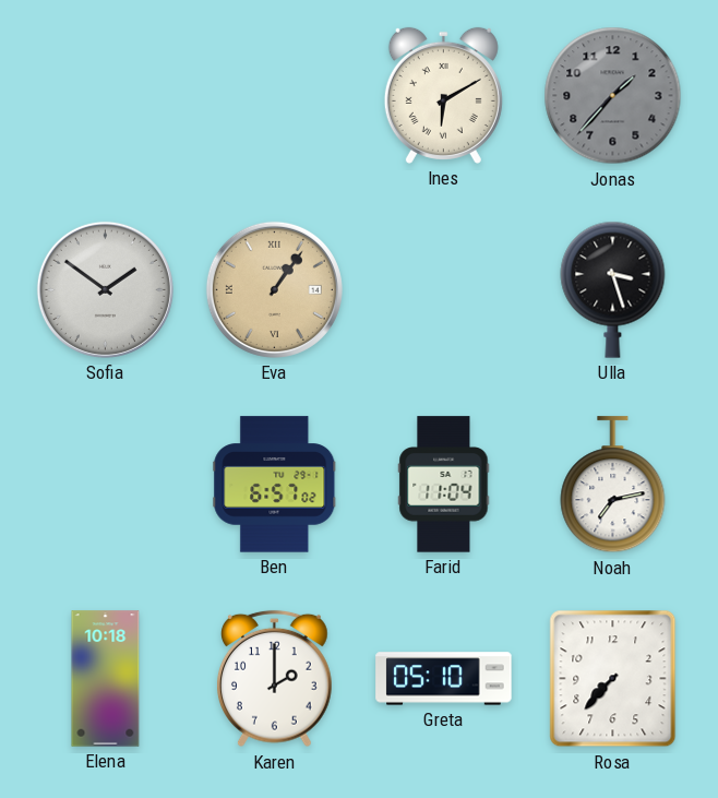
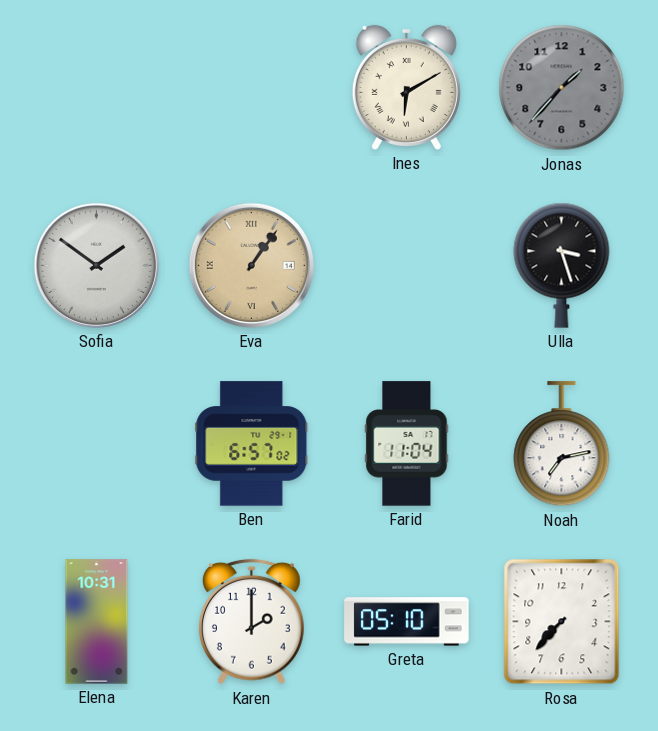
Elena: 10:18 -> 10:31
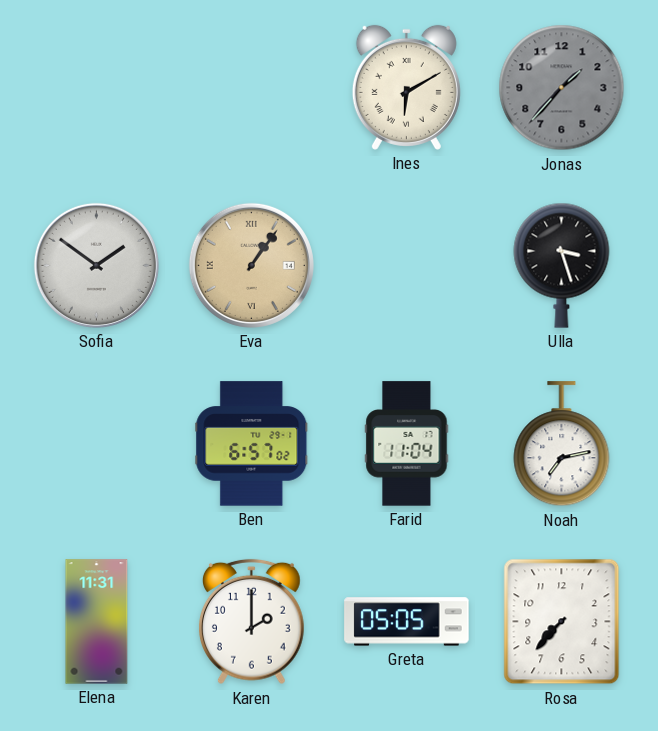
Elena: 10:31 -> 11:31
Greta: 05:10 -> 05:05
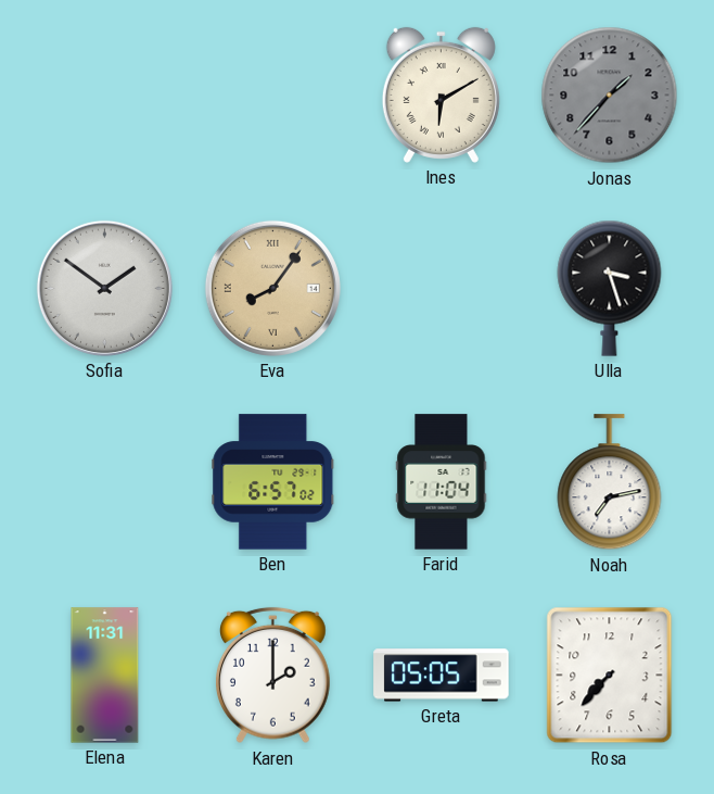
Eva: 1:06 -> 8:06
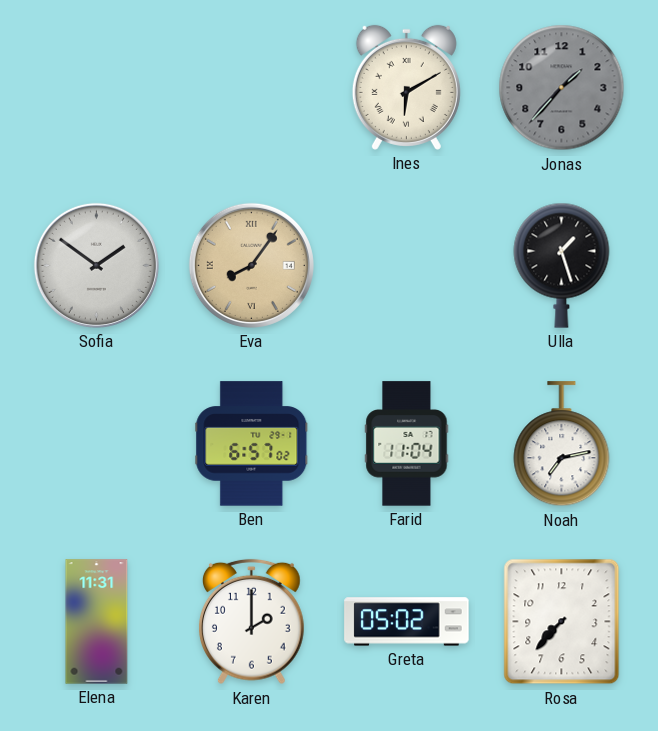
Ulla: 3:27 -> 1:27
Greta: 05:05 -> 05:02
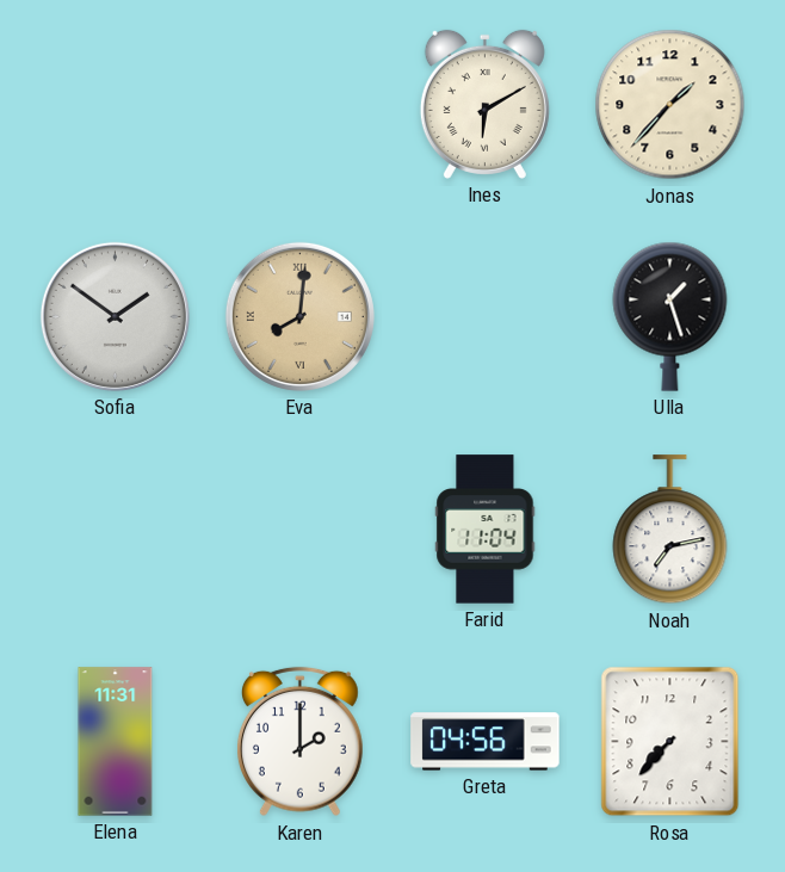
Jonas dial: grey -> cream
Eva: 8:06 -> 8:01
Ben: 6:57 -> none
Greta: 05:02 -> 04:56
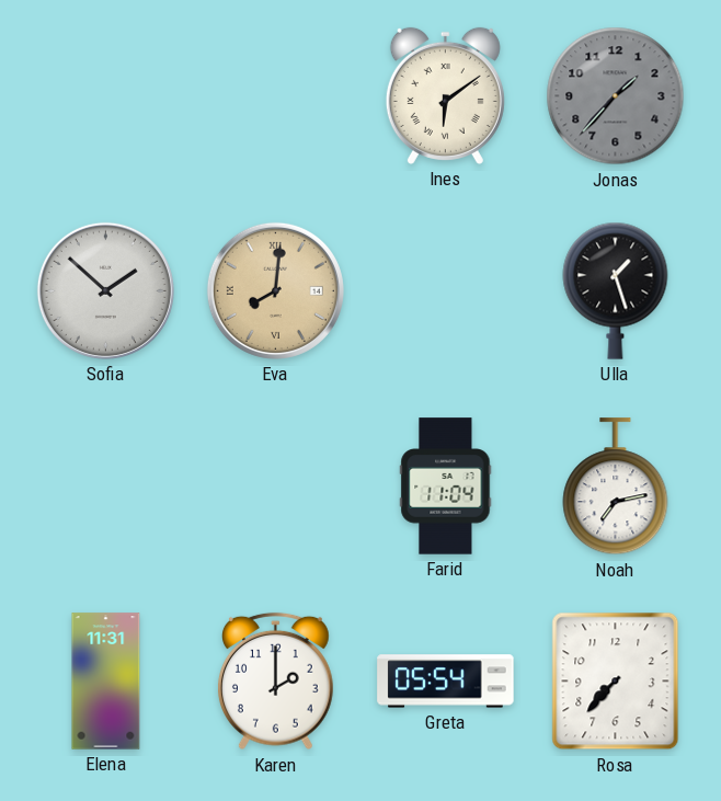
Ines: 6:10 -> 6:09
Jonas dial: cream -> grey
Sofia: 1:51 -> 1:52
Greta: 04:56 -> 05:54
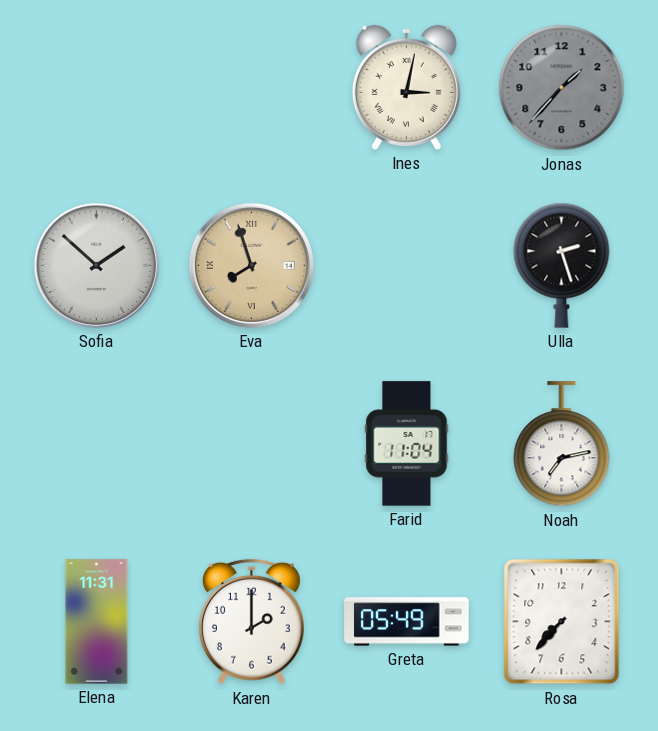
Ines: 6:09 -> 3:02
Eva: 8:01 -> 7:57
Ulla: 1:27 -> 2:27
Greta: 05:54 -> 05:49
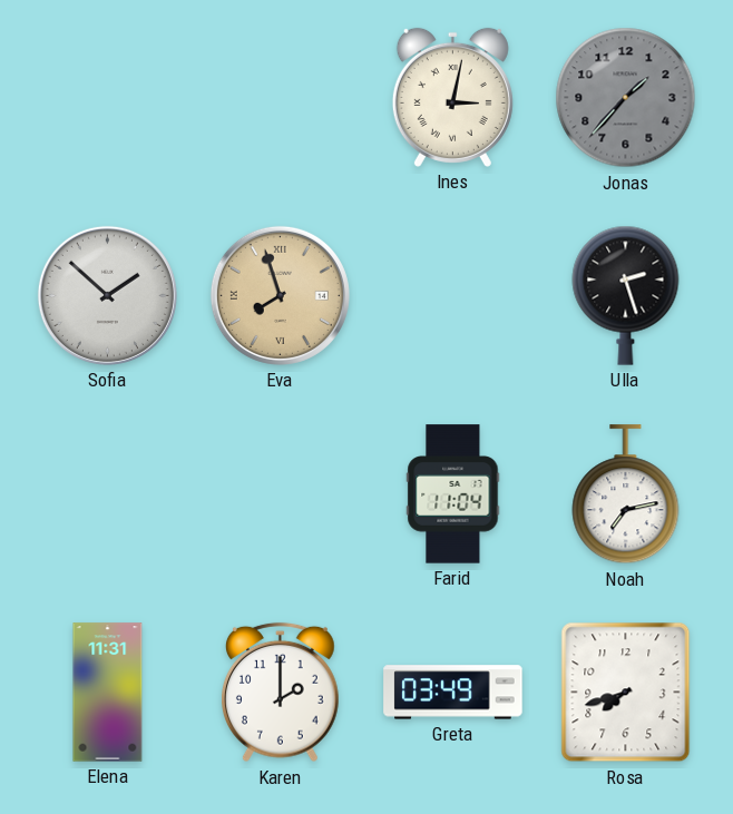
Greta: 05:49 -> 03:49
Rosa: 7:37 -> 7:42
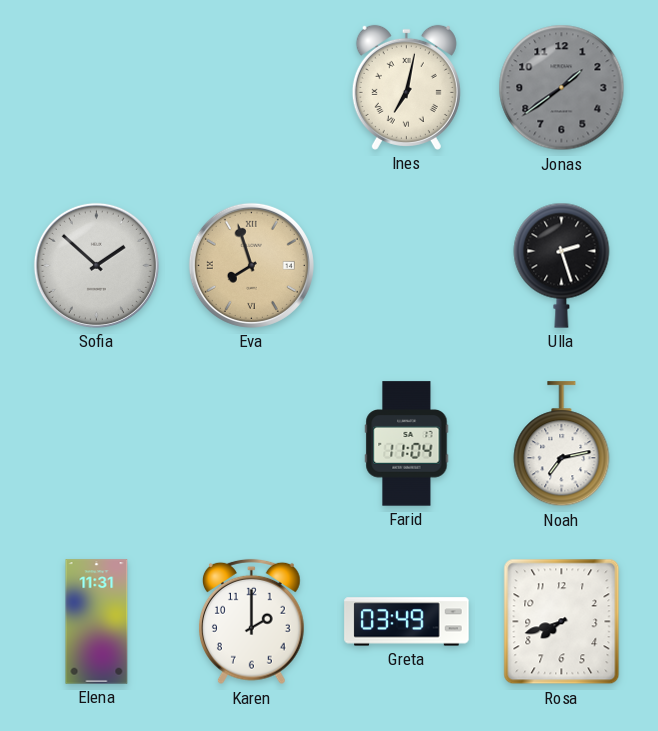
Ines: 3:02 -> 7:02
Jonas: 1:37 -> 1:39
